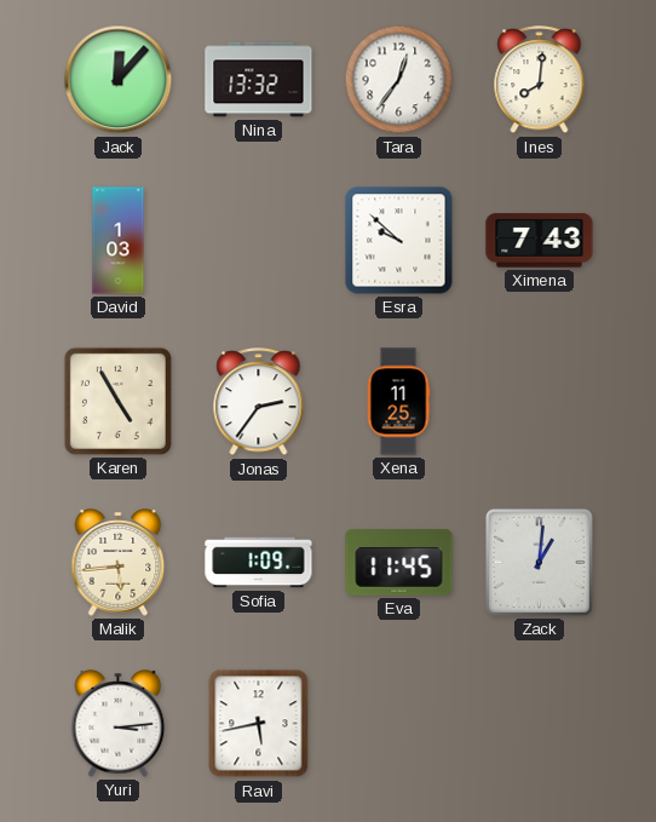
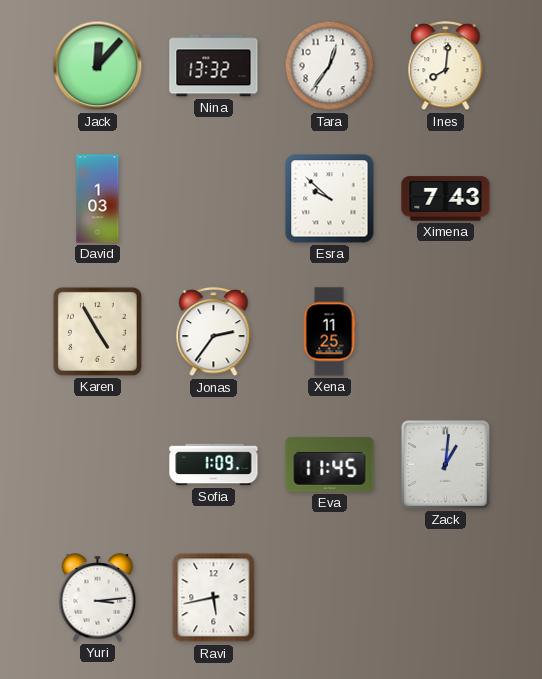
Malik: 5:44 -> none
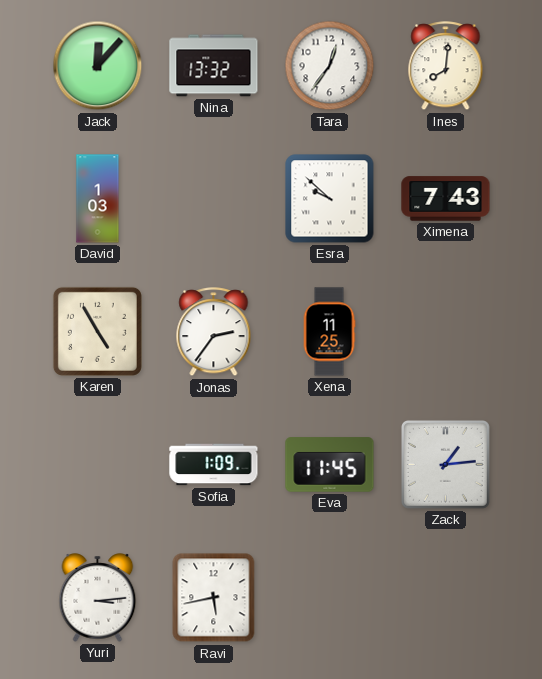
Zack: 1:01 -> 1:14
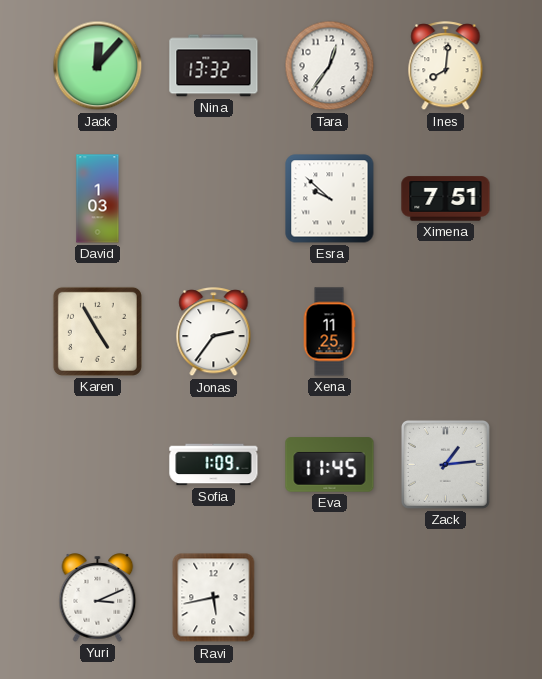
Ximena: 7:43 -> 7:51
Yuri: 3:14 -> 3:11
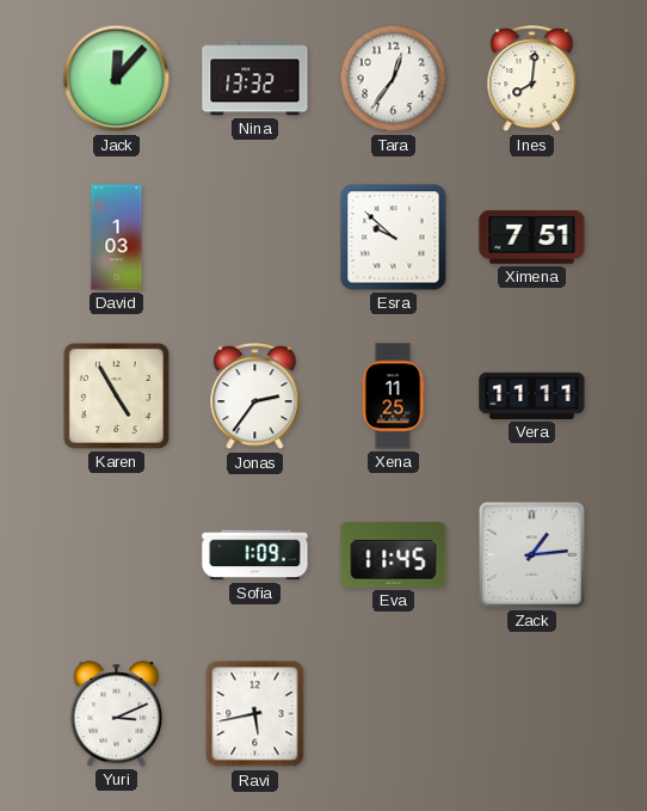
Vera: none -> 11:11
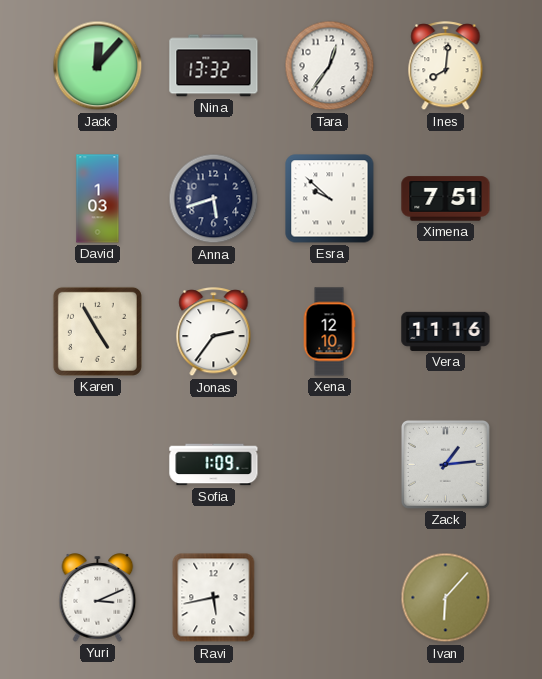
Anna: none -> 5:42
Xena: 11:25 -> 12:10
Vera: 11:11 -> 11:16
Eva: 11:45 -> none
Ivan: none -> 6:07
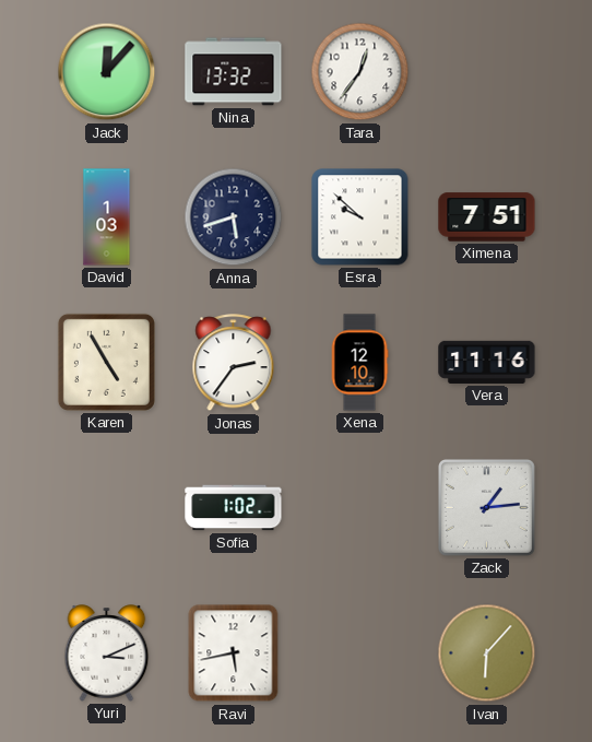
Ines: 8:01 -> none
Sofia: 1:09 -> 1:02
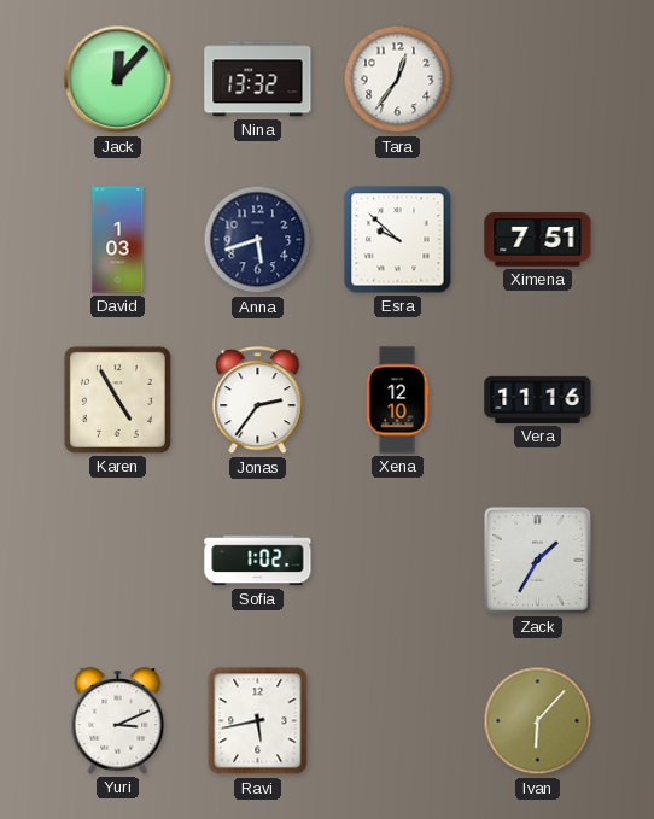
Zack: 1:14 -> 1:35
